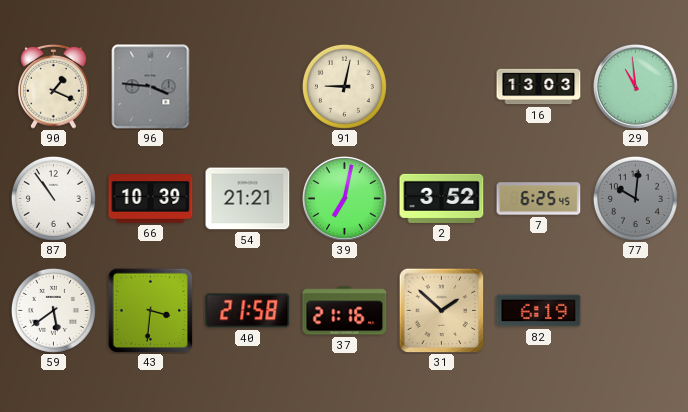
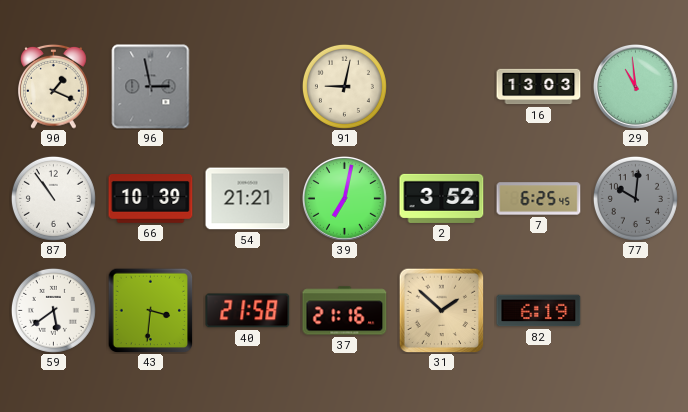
96: 3:46 -> 2:58
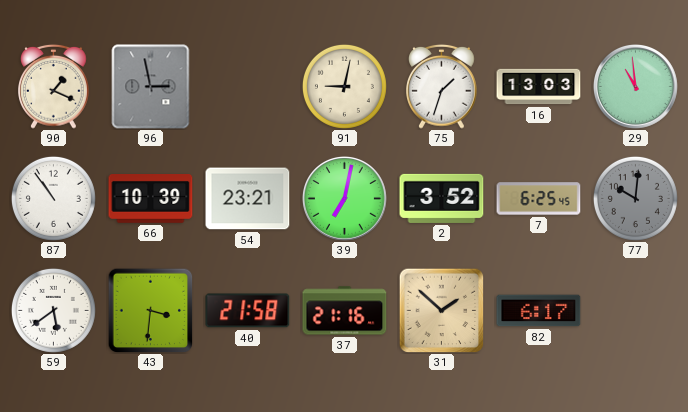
75: none -> 1:33
54: 21:21 -> 23:21
82: 6:19 -> 6:17
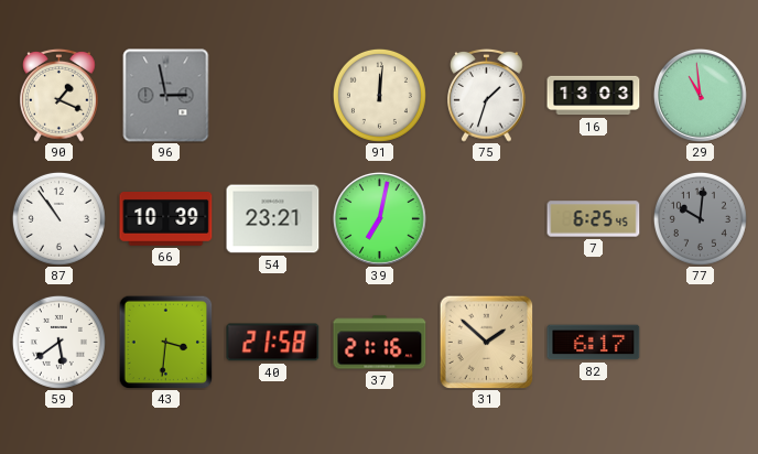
91: 9:02 -> 12:01
2: 3:52 -> none
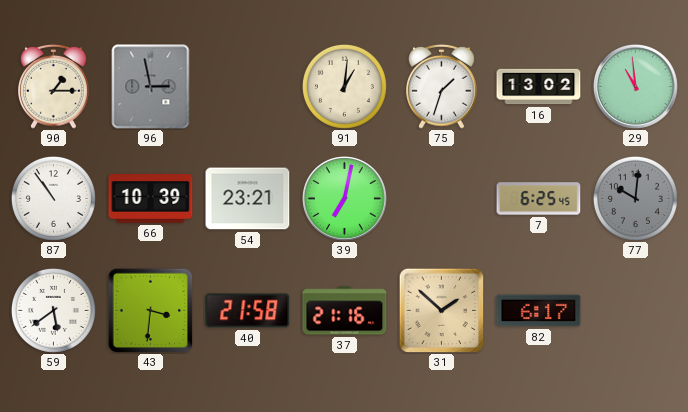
90: 1:19 -> 1:15
91: 12:01 -> 1:01
16: 13:03 -> 13:02
